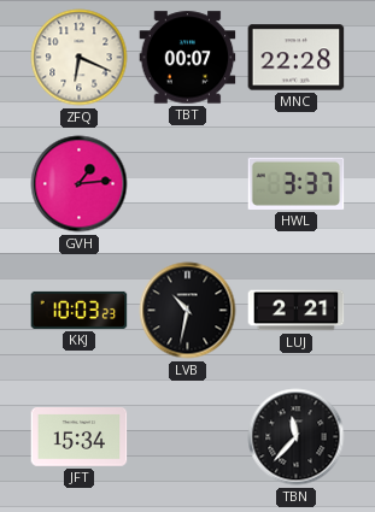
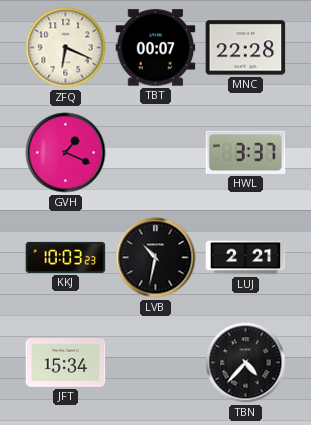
GVH: 1:14 -> 1:19
TBN: 11:37 -> 4:37
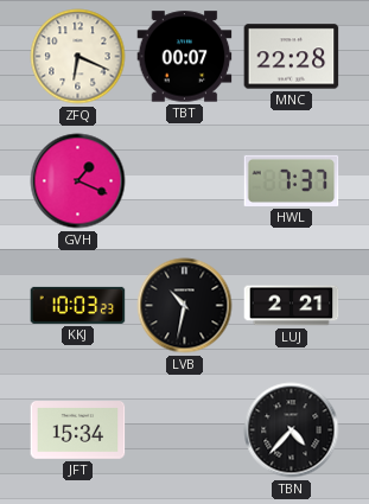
HWL: 3:37 -> 7:37
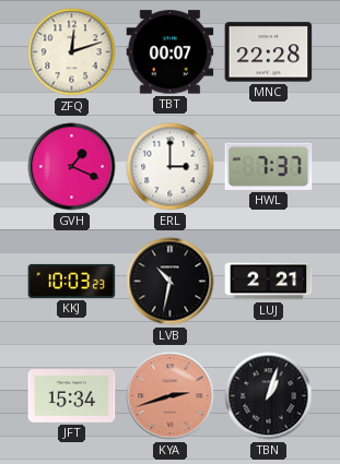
ZFQ: 6:19 -> 12:12
ERL: none -> 3:00
KYA: none -> 2:42
TBN: 4:37 -> 1:03
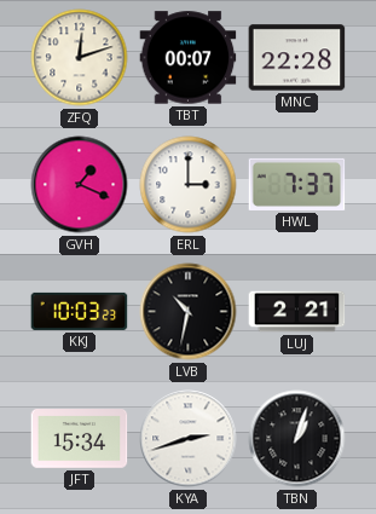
KYA dial: salmon -> white
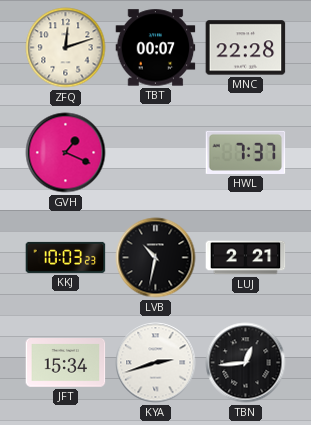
ERL: 3:00 -> none
TBN: 1:03 -> 12:44
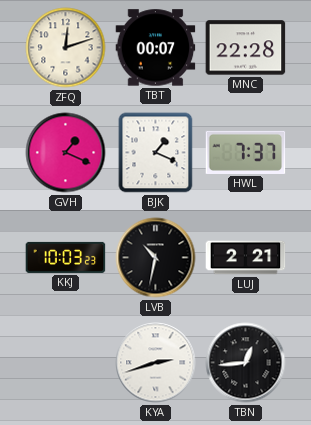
BJK: none -> 1:19
JFT: 15:34 -> none
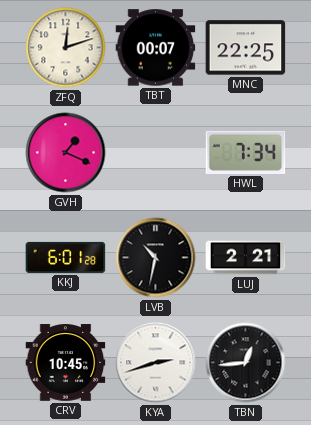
MNC: 22:28 -> 22:25
BJK: 1:19 -> none
HWL: 7:37 -> 7:34
KKJ: 10:03 -> 6:01
CRV: none -> 10:45
